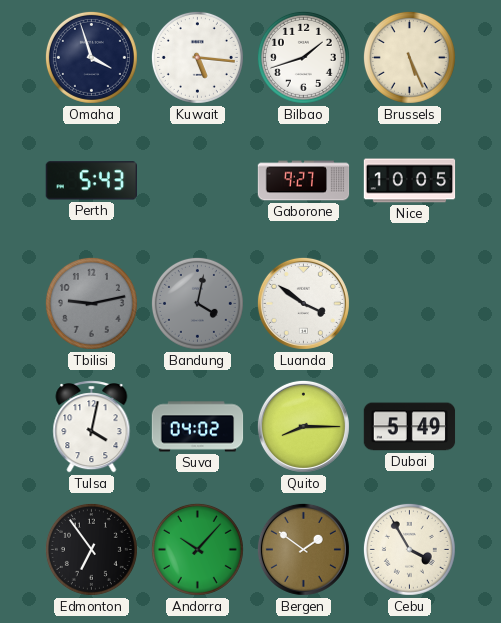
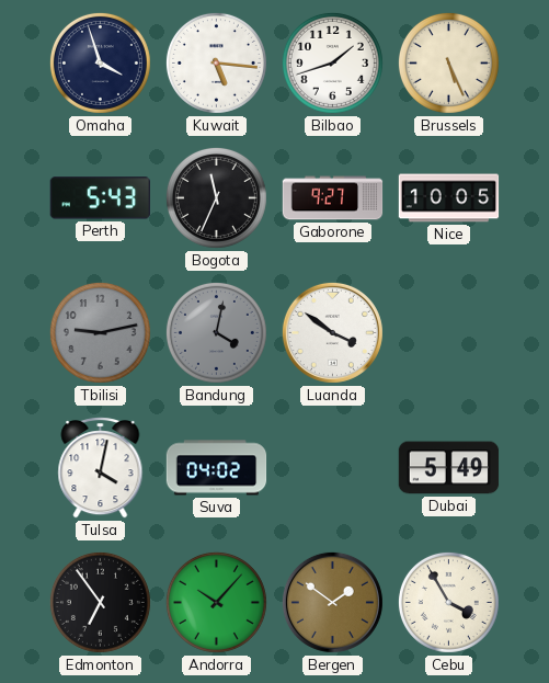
Bogota: none -> 11:34
Quito: 8:15 -> none
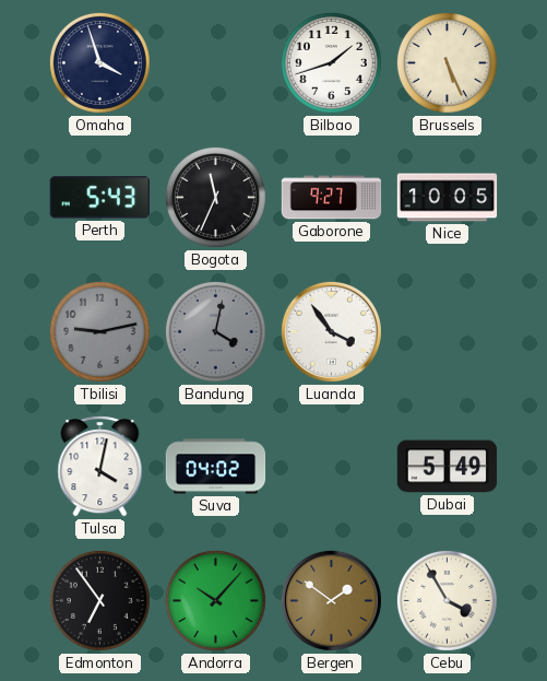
Kuwait: 5:16 -> none
Luanda: 3:51 -> 3:54
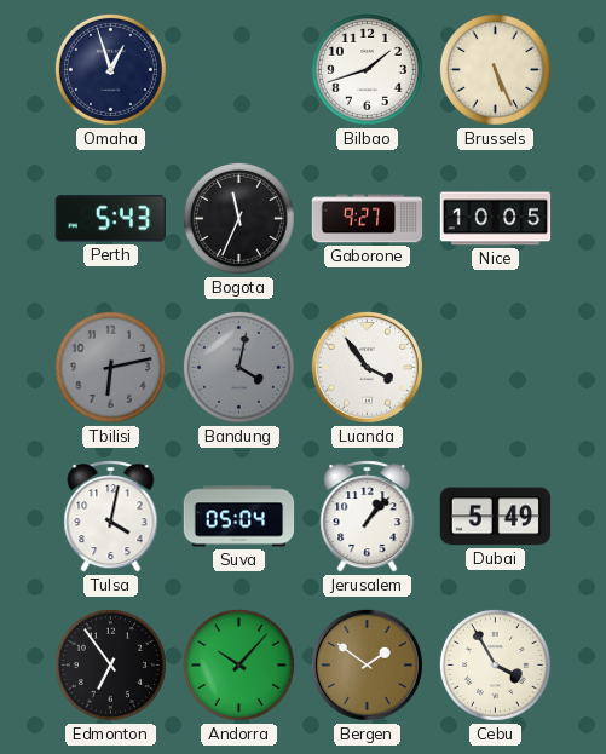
Omaha: 3:57 -> 12:57
Tbilisi: 9:13 -> 6:13
Suva: 04:02 -> 05:04
Jerusalem: none -> 1:07
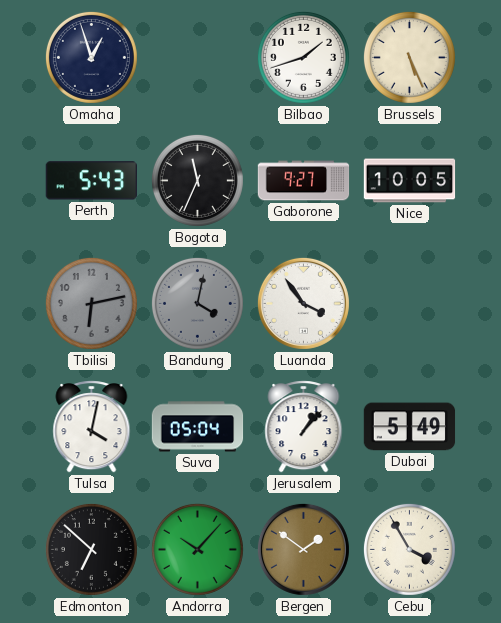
Edmonton: 6:54 -> 6:52
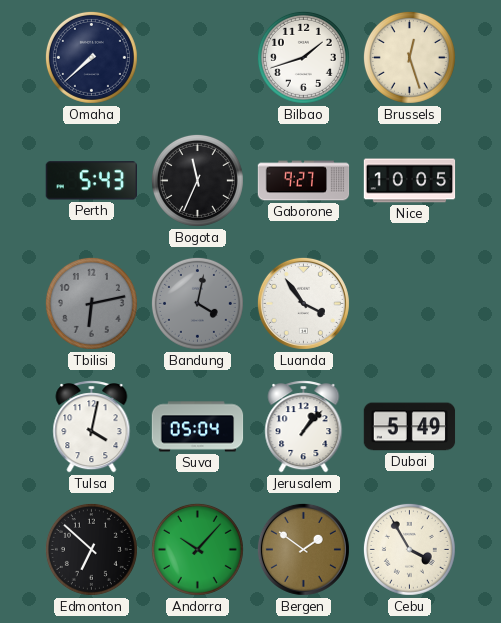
Omaha: 12:57 -> 7:38
Brussels: 5:26 -> 12:27
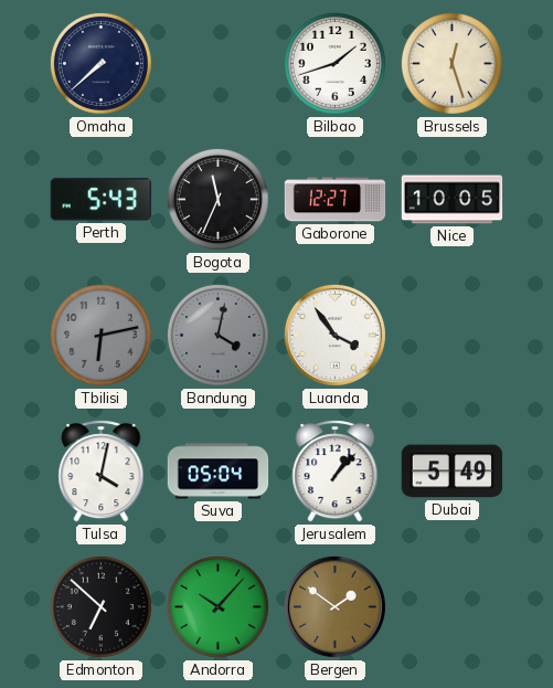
Gaborone: 9:27 -> 12:27
Cebu: 3:55 -> none
